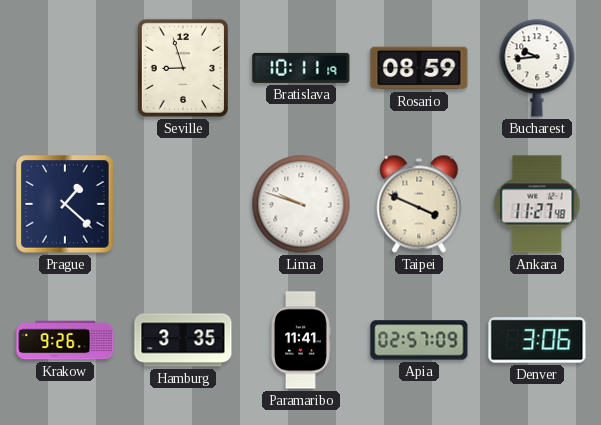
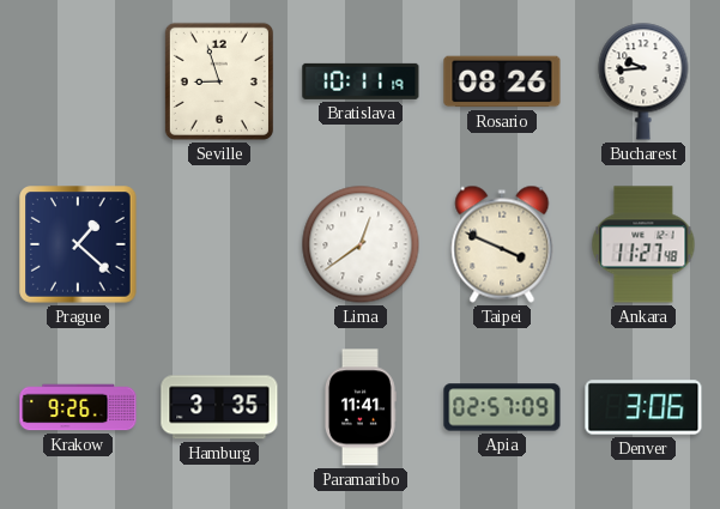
Rosario: 08:59 -> 08:26
Lima: 9:48 -> 12:39
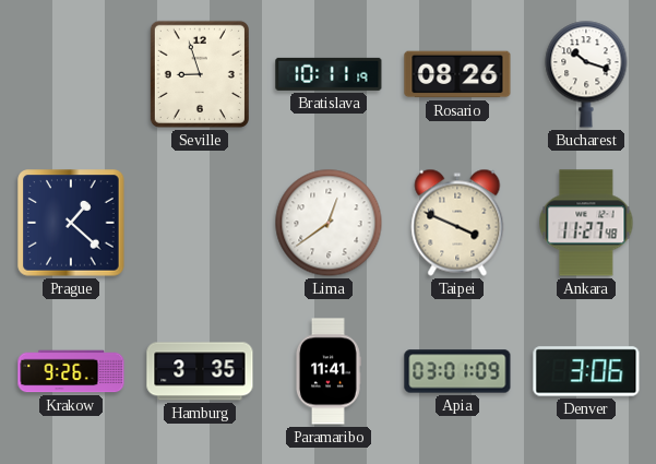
Bucharest: 9:44 -> 10:18
Apia: 02:57 -> 03:01
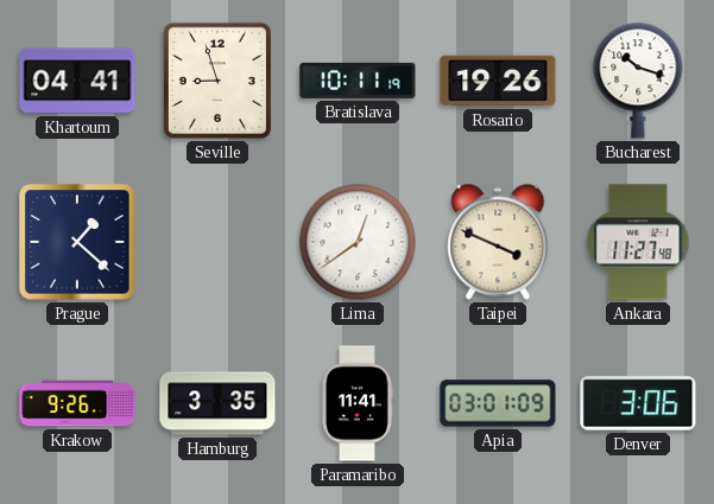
Khartoum: none -> 04:41
Rosario: 08:26 -> 19:26
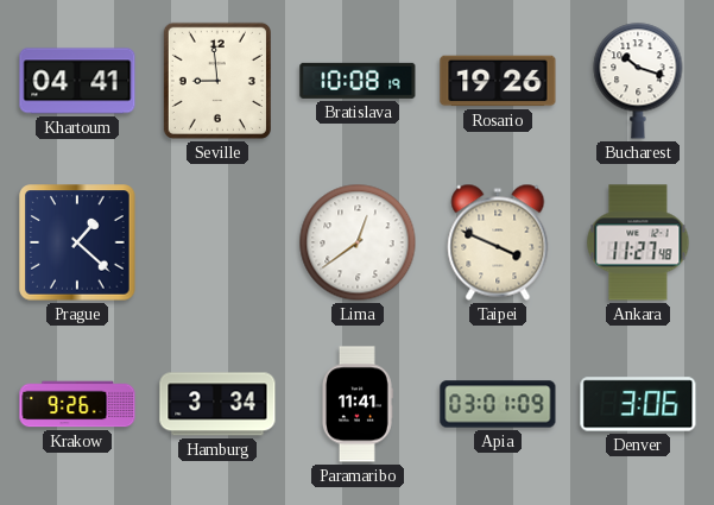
Seville: 8:57 -> 8:59
Bratislava: 10:11 -> 10:08
Hamburg: 3:35 -> 3:34
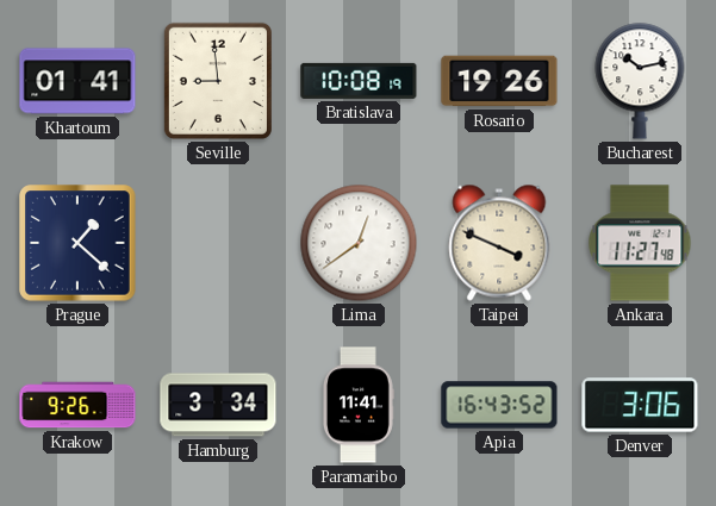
Khartoum: 04:41 -> 01:41
Bucharest: 10:18 -> 10:13
Apia: 03:01 -> 16:43
